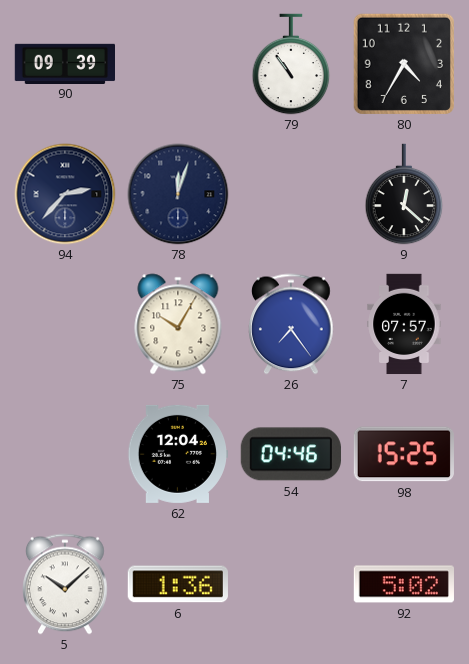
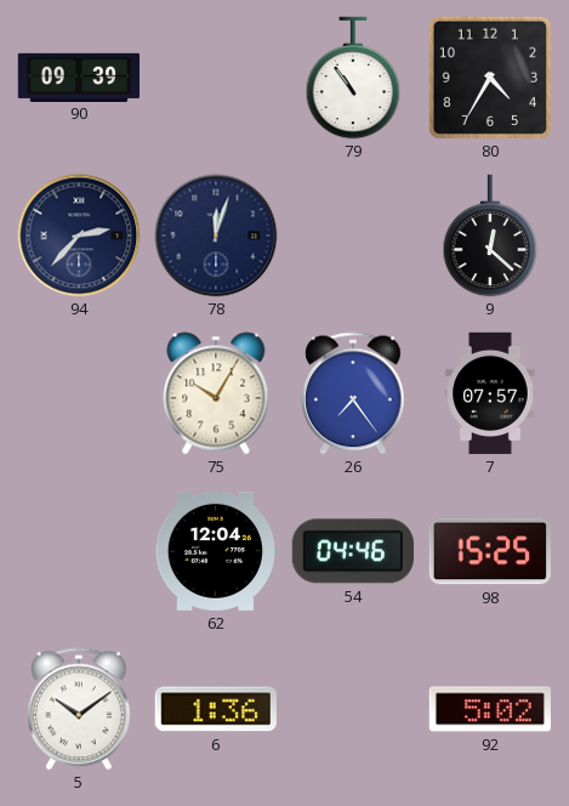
5: 10:08 -> 10:09
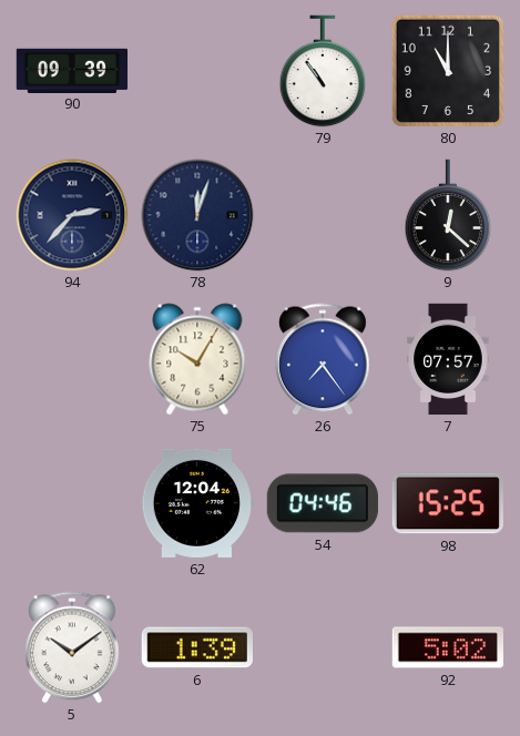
80: 4:35 -> 11:00
6: 1:36 -> 1:39
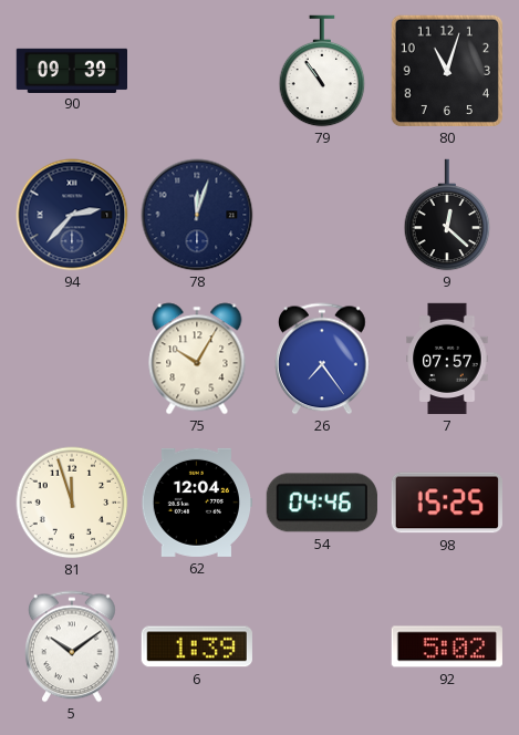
80: 11:00 -> 11:03
81: none -> 11:57
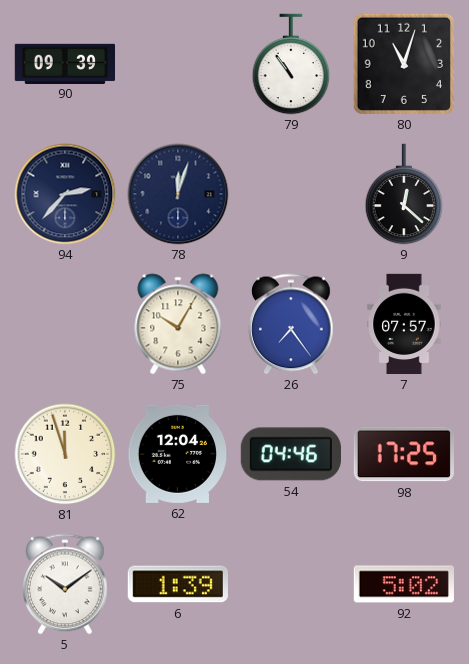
98: 15:25 -> 17:25
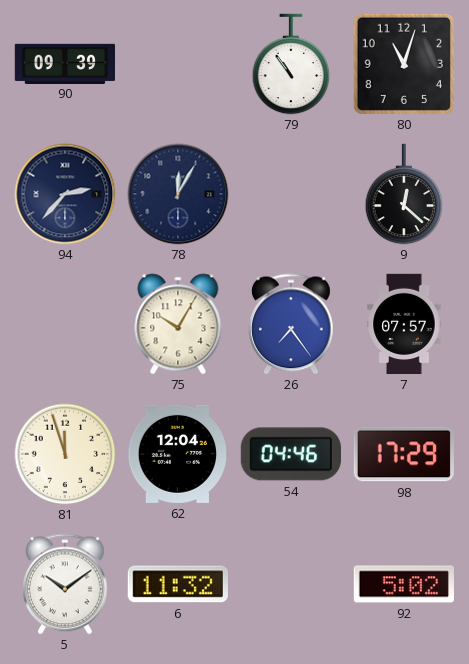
78: 12:03 -> 12:05
98: 17:25 -> 17:29
6: 1:39 -> 11:32
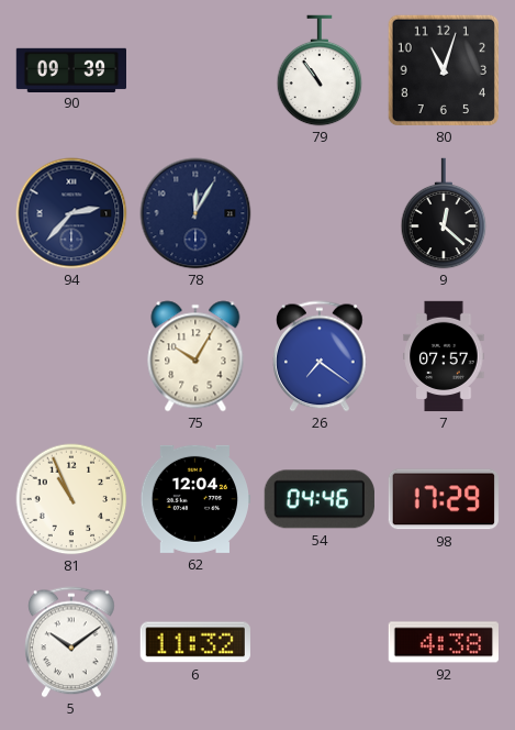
26: 7:24 -> 7:21
81: 11:57 -> 10:56
92: 5:02 -> 4:38
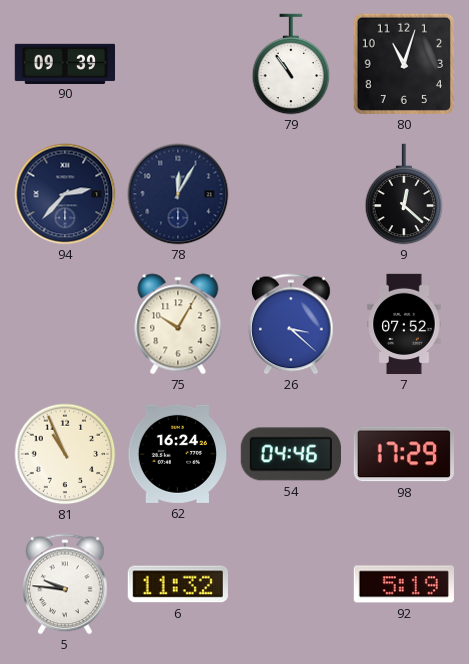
26: 7:21 -> 3:22
7: 07:57 -> 07:52
62: 12:04 -> 16:24
5: 10:09 -> 9:46
92: 4:38 -> 5:19
